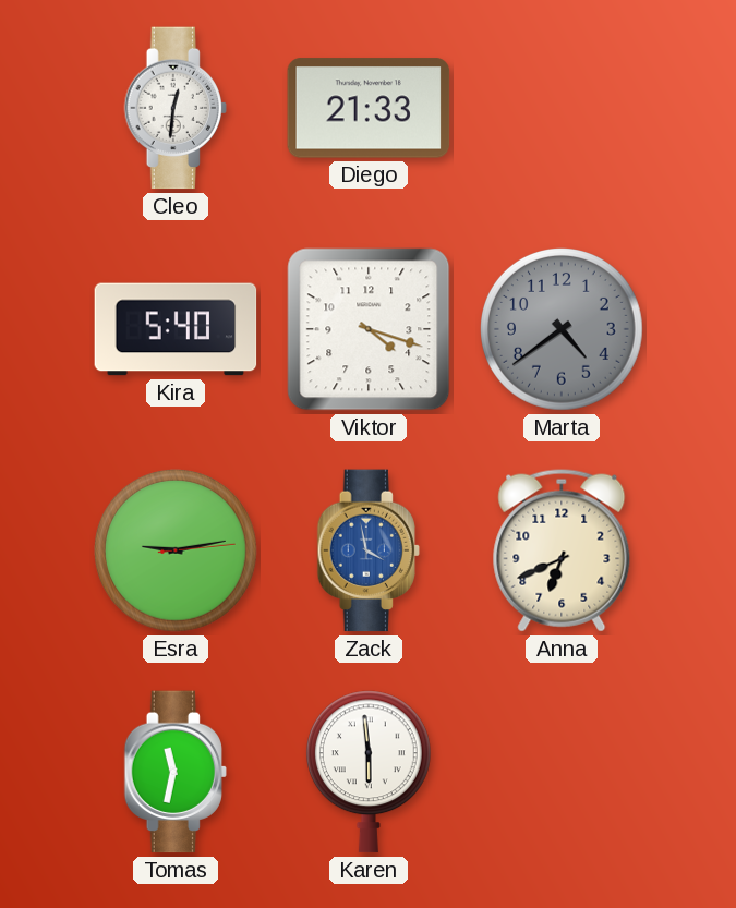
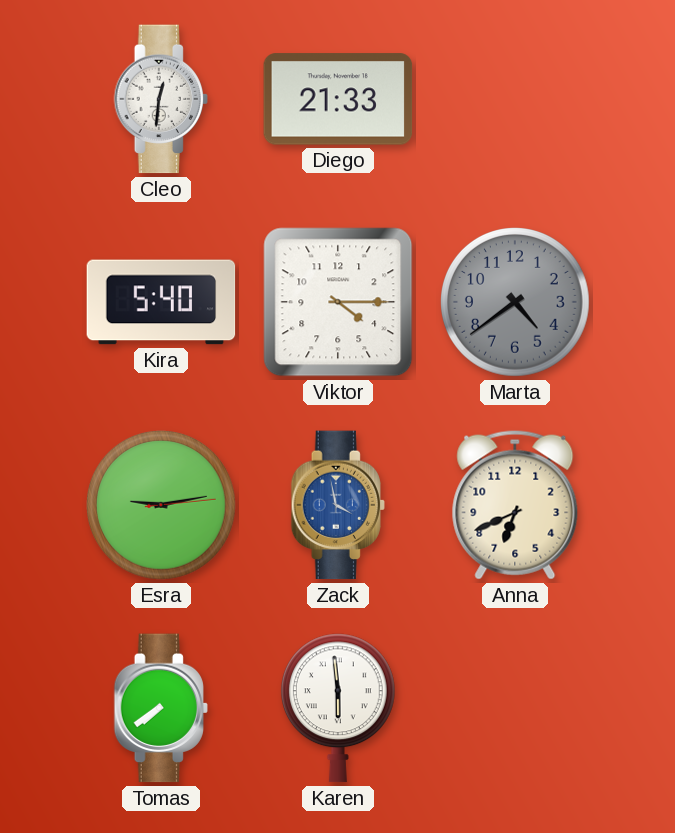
Viktor: 4:18 -> 4:15
Tomas: 11:32 -> 7:39
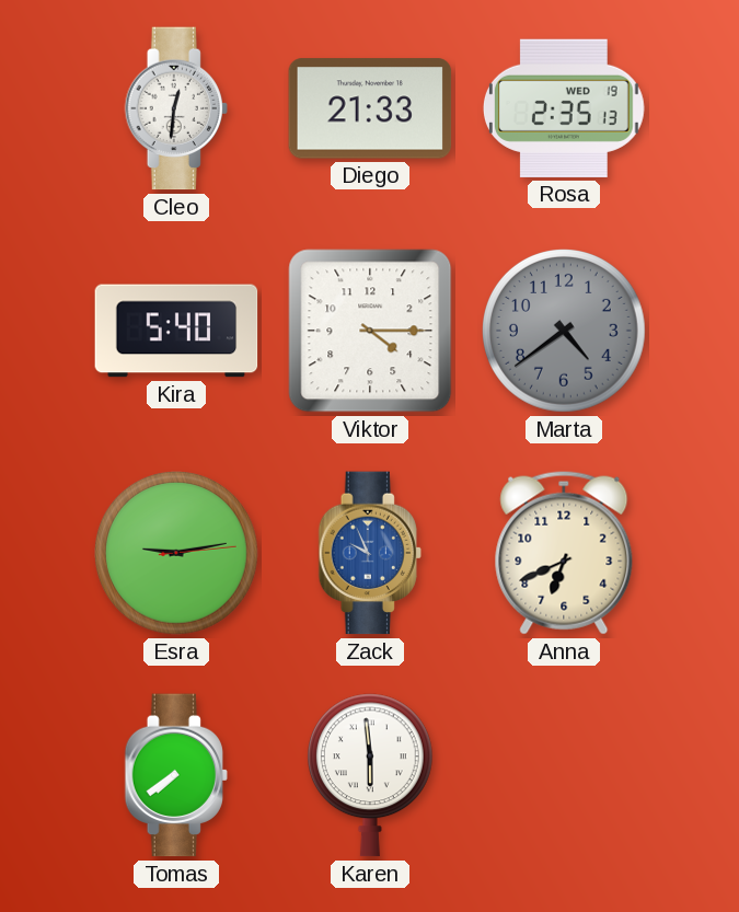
Rosa: none -> 2:35
Zack: 3:58 -> 9:56
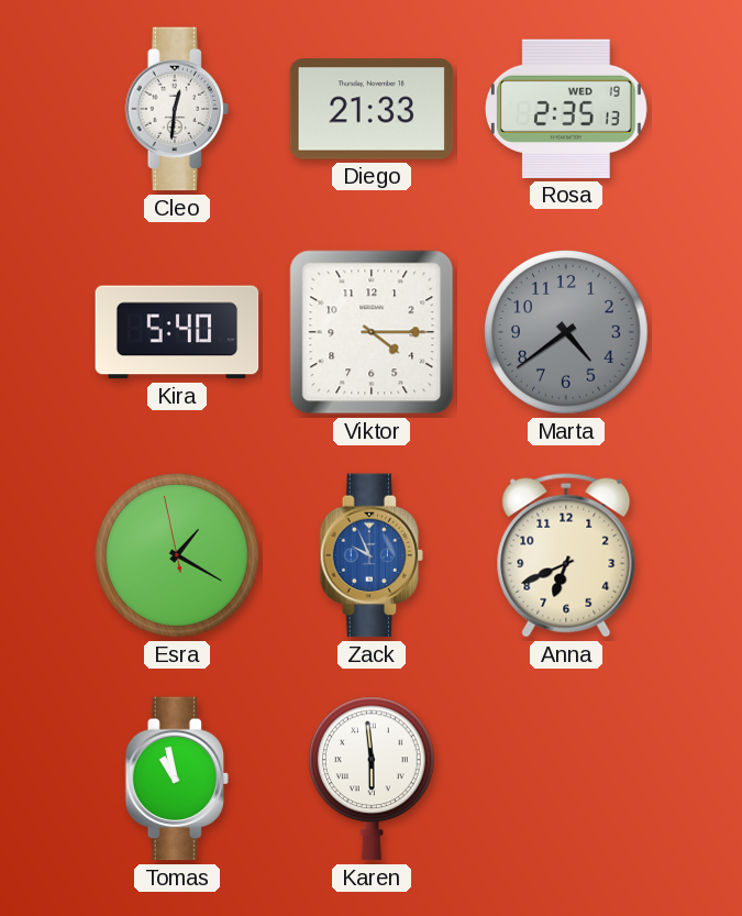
Esra: 9:13 -> 1:19
Tomas: 7:39 -> 10:58
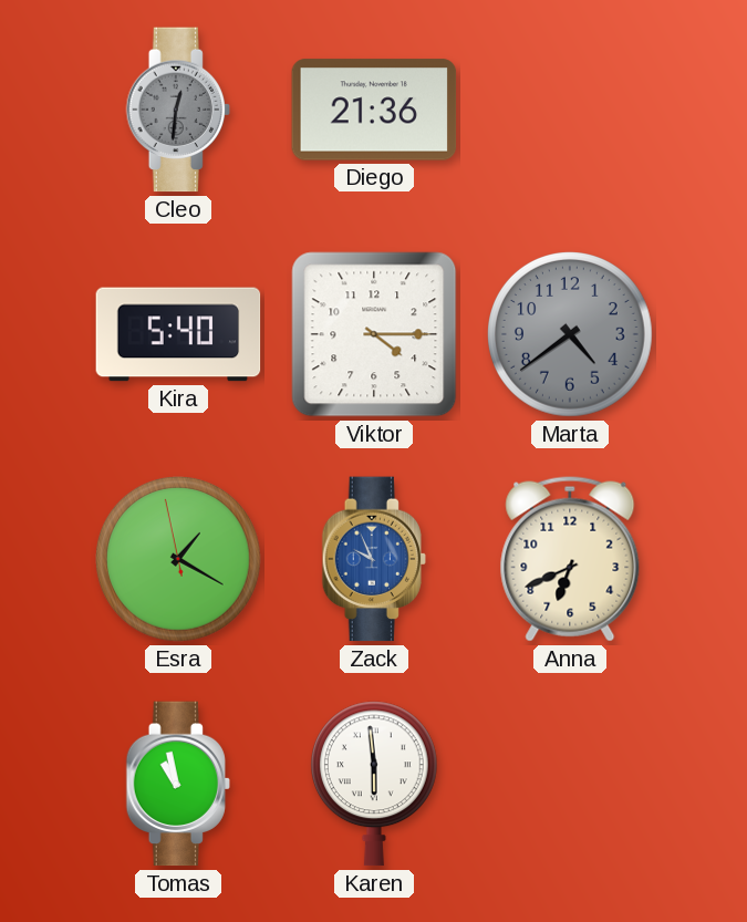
Cleo dial: white -> grey
Diego: 21:33 -> 21:36
Rosa: 2:35 -> none
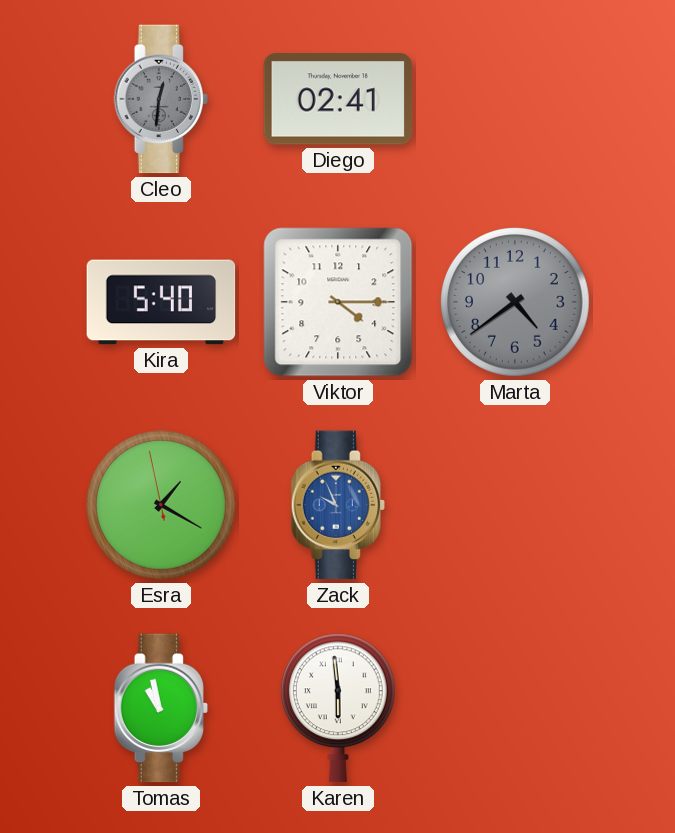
Diego: 21:36 -> 02:41
Anna: 6:41 -> none
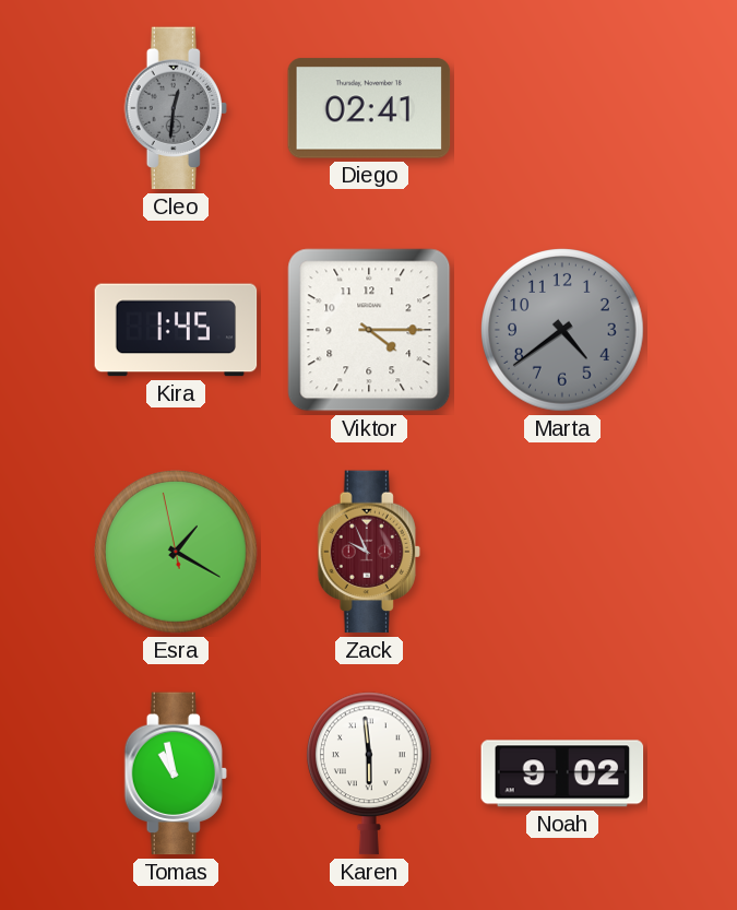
Kira: 5:40 -> 1:45
Zack dial: blue -> burgundy
Noah: none -> 9:02
